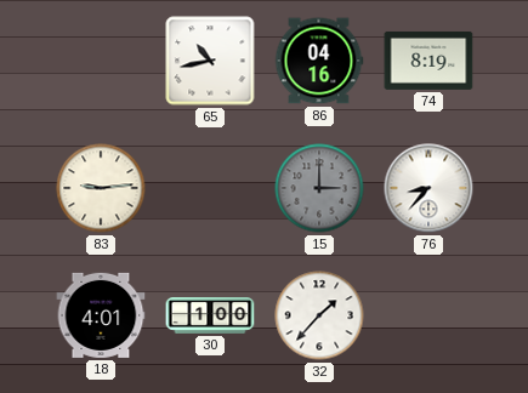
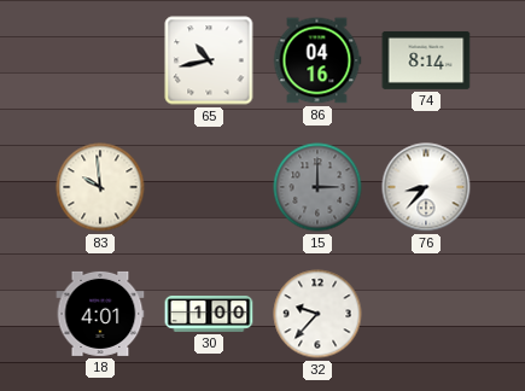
74: 8:19 -> 8:14
83: 9:14 -> 9:59
32: 1:37 -> 9:37
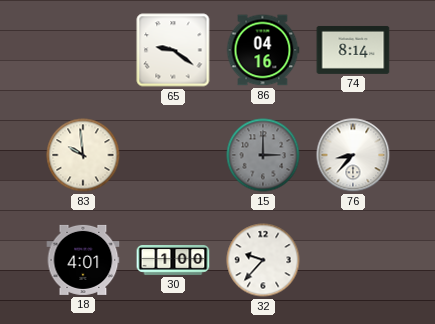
65: 10:43 -> 9:21
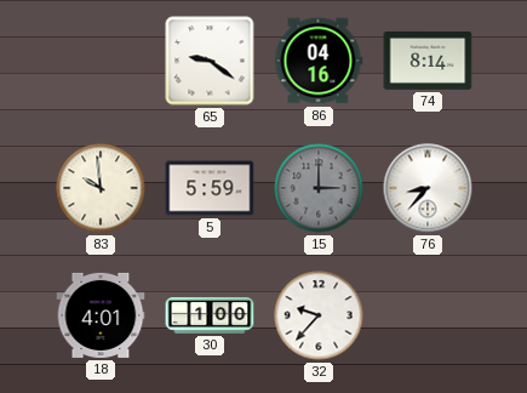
5: none -> 5:59
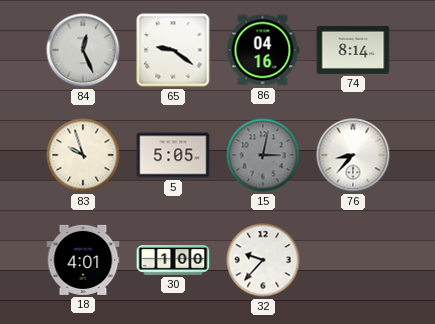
84: none -> 12:26
83: 9:59 -> 9:57
5: 5:59 -> 5:05
15: 3:00 -> 3:02
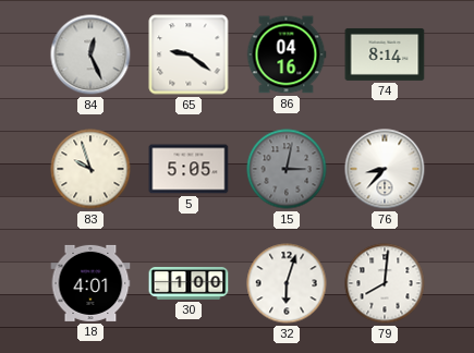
32: 9:37 -> 6:03
79: none -> 8:01
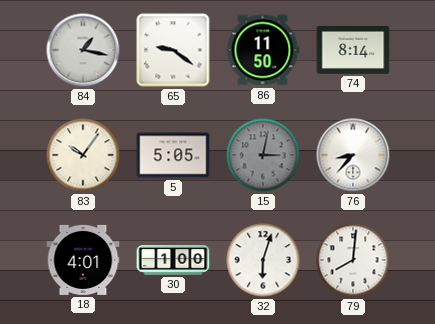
84: 12:26 -> 1:17
86: 04:16 -> 11:50
83: 9:57 -> 10:06
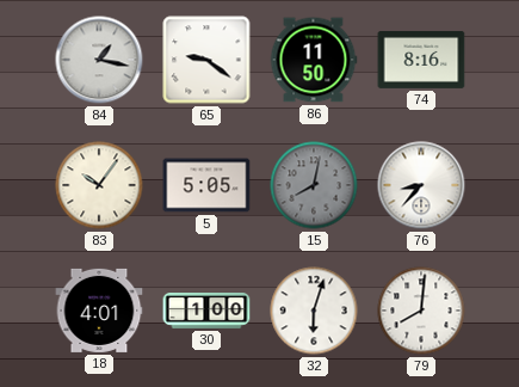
74: 8:14 -> 8:16
15: 3:02 -> 8:02
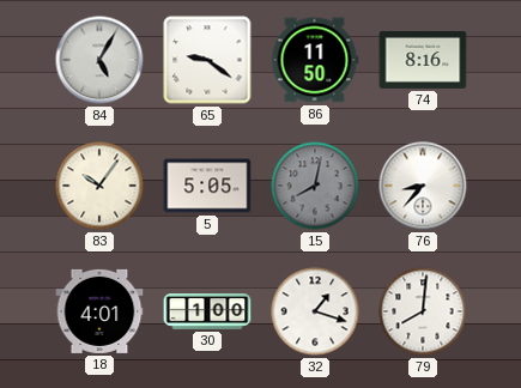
84: 1:17 -> 5:05
32: 6:03 -> 1:18
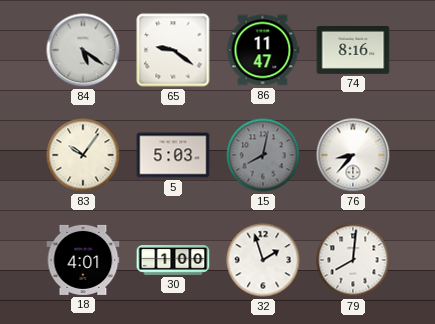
84: 5:05 -> 5:21
86: 11:50 -> 11:47
5: 5:05 -> 5:03
32: 1:18 -> 1:57
